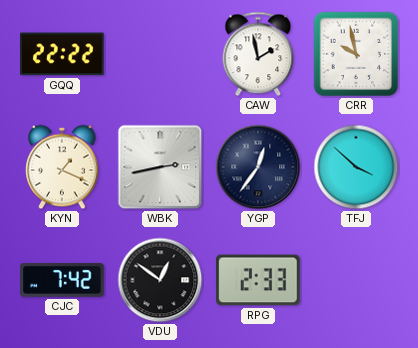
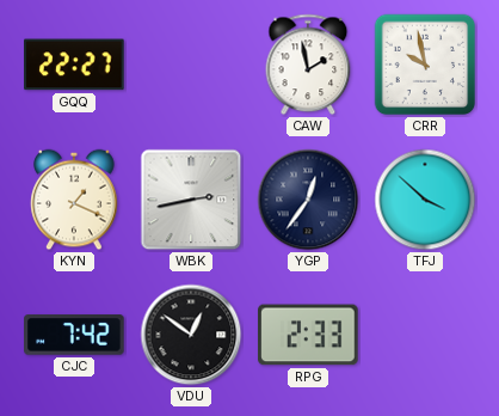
GQQ: 22:22 -> 22:27
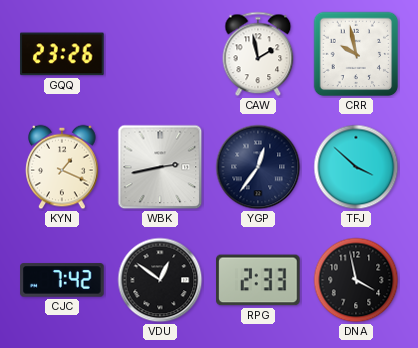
GQQ: 22:27 -> 23:26
DNA: none -> 3:58
